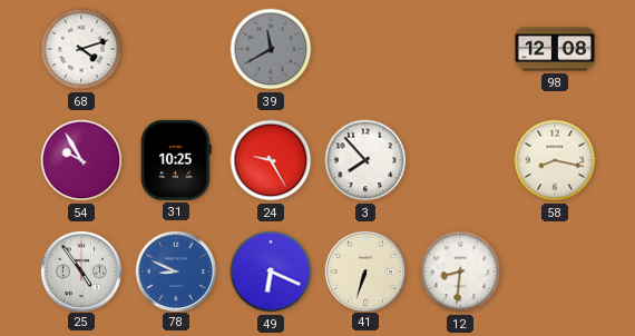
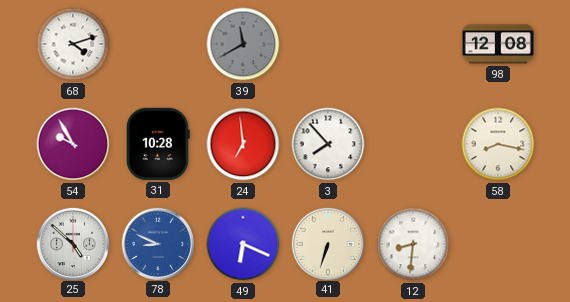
31: 10:25 -> 10:28
24: 9:25 -> 6:59
25: 4:54 -> 4:52
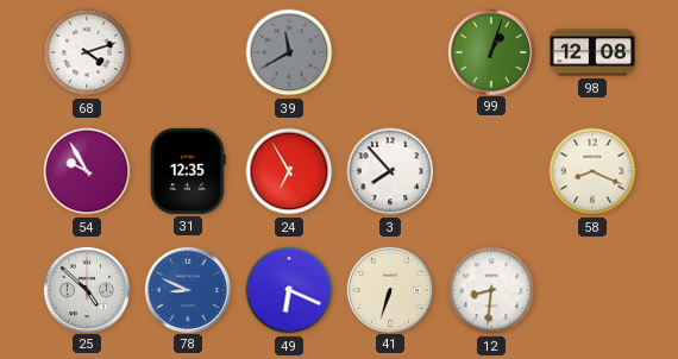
99: none -> 1:03
31: 10:28 -> 12:35
24: 6:59 -> 6:55
58: 8:17 -> 8:19
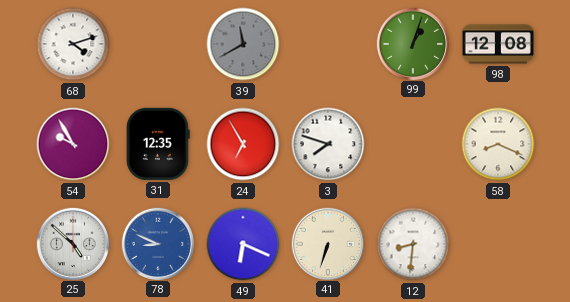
3: 7:53 -> 7:48
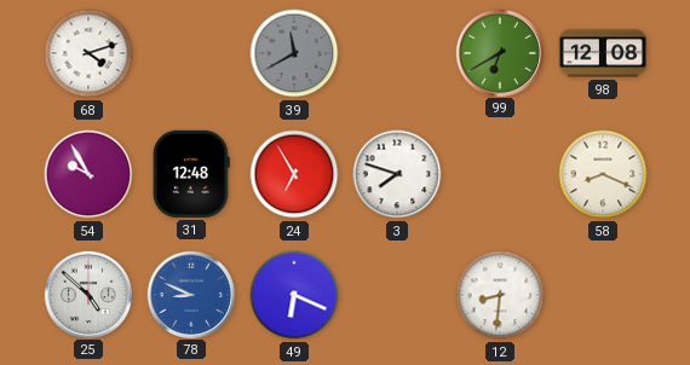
99: 1:03 -> 6:40
31: 12:35 -> 12:48
41: 6:33 -> none
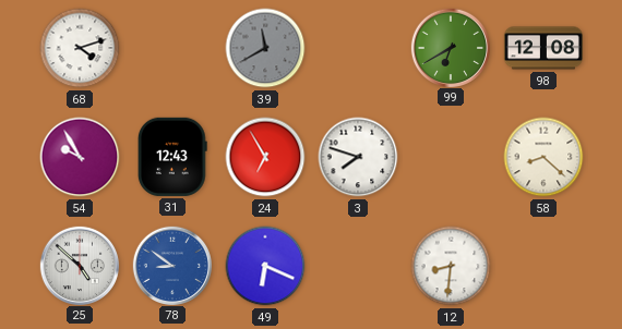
31: 12:48 -> 12:43
58: 8:19 -> 8:22
78: 8:49 -> 8:51
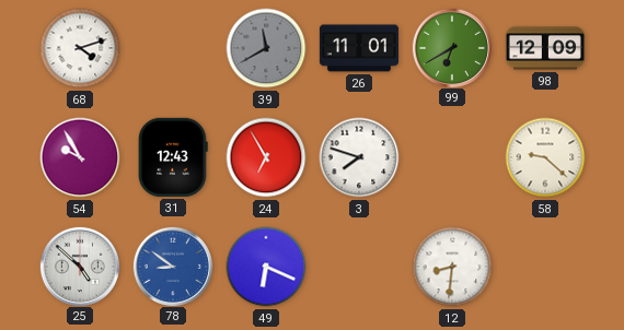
26: none -> 11:01
98: 12:08 -> 12:09
58: 8:22 -> 9:22
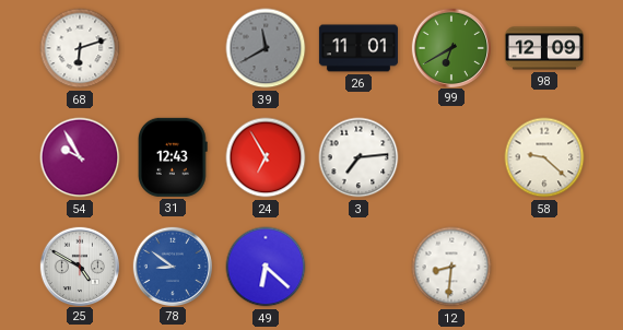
68: 4:12 -> 6:12
3: 7:48 -> 7:14
25: 4:52 -> 4:50
49: 6:19 -> 6:22
